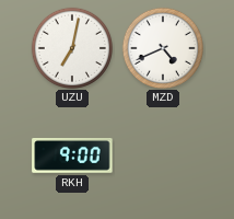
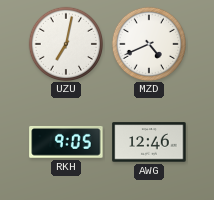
RKH: 9:00 -> 9:05
AWG: none -> 12:46
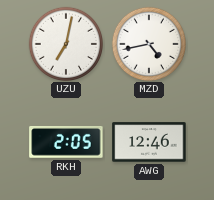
MZD: 4:41 -> 4:43
RKH: 9:05 -> 2:05
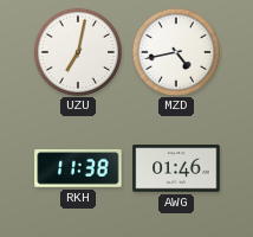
RKH: 2:05 -> 11:38
AWG: 12:46 -> 01:46
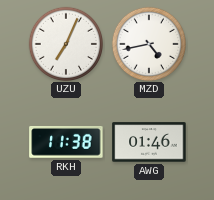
UZU: 7:02 -> 7:04
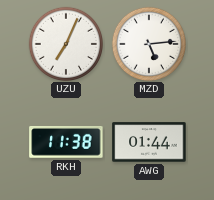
MZD: 4:43 -> 5:14
AWG: 01:46 -> 01:44
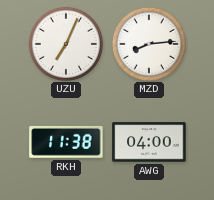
MZD: 5:14 -> 8:14
AWG: 01:44 -> 04:00
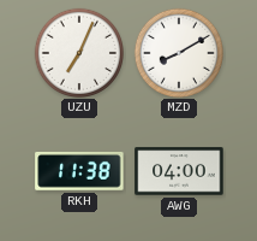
MZD: 8:14 -> 8:10
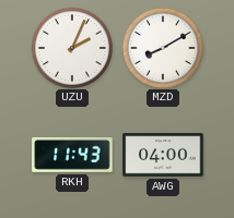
UZU: 7:04 -> 2:04
RKH: 11:38 -> 11:43
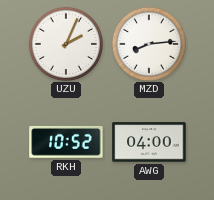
MZD: 8:10 -> 8:14
RKH: 11:43 -> 10:52
